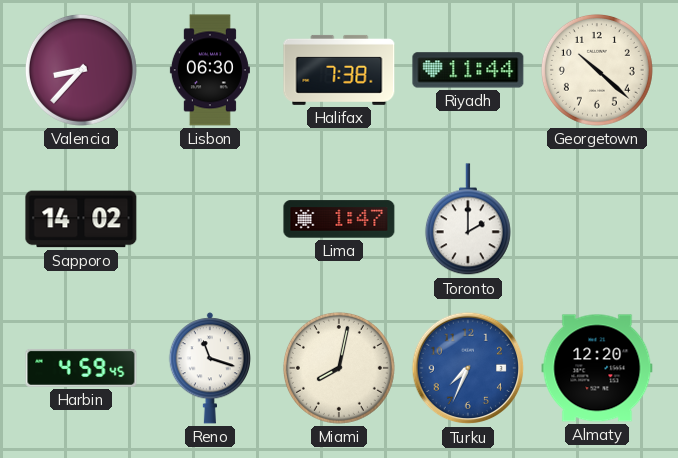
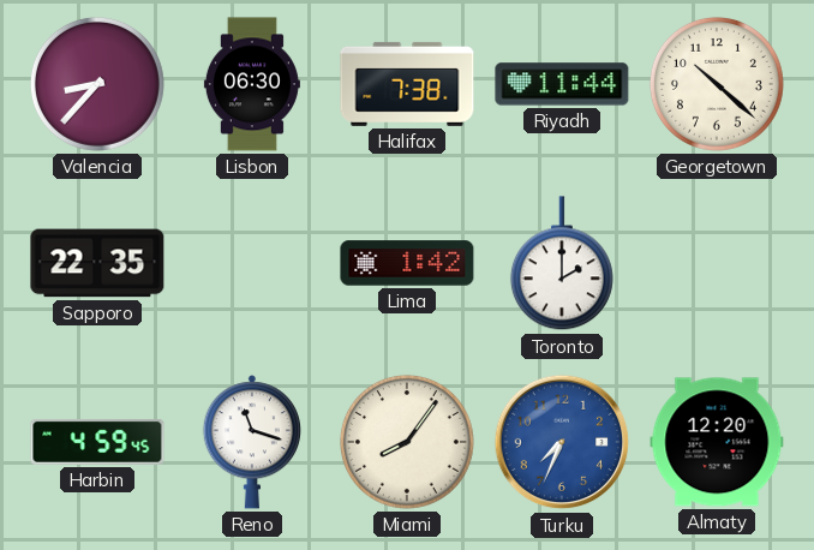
Sapporo: 14:02 -> 22:35
Lima: 1:47 -> 1:42
Miami: 8:02 -> 8:06
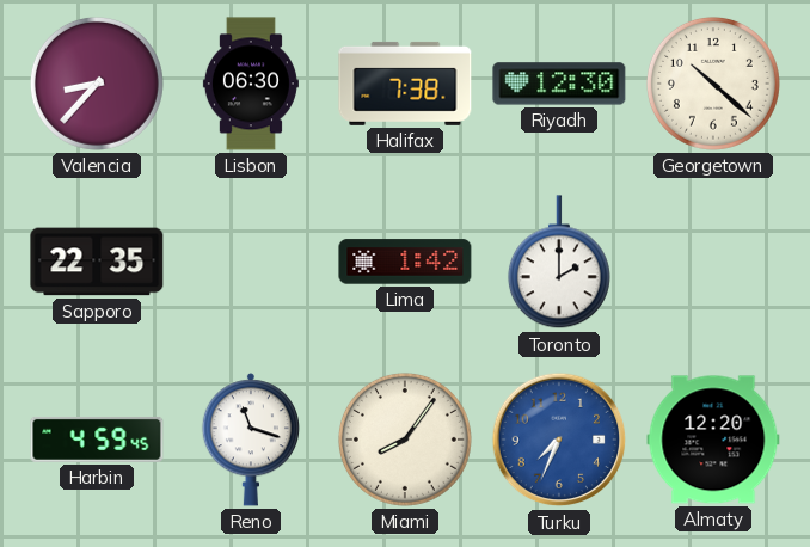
Riyadh: 11:44 -> 12:30
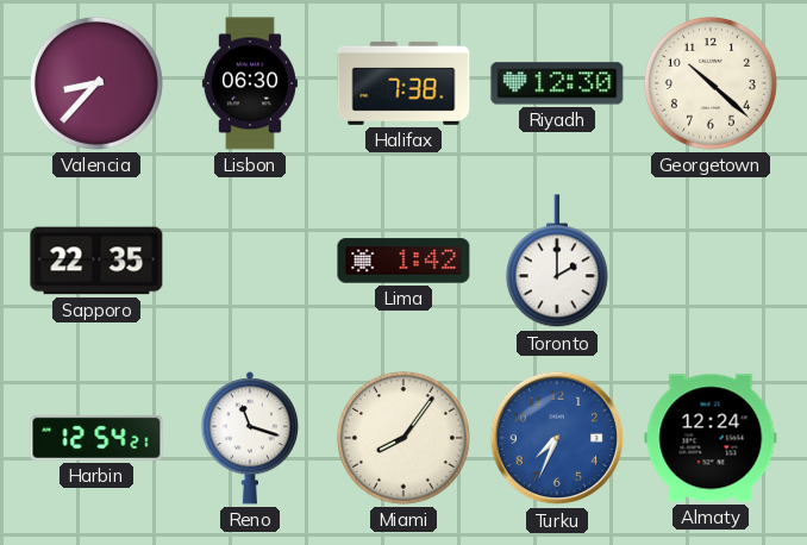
Harbin: 4:59 -> 12:54
Almaty: 12:20 -> 12:24
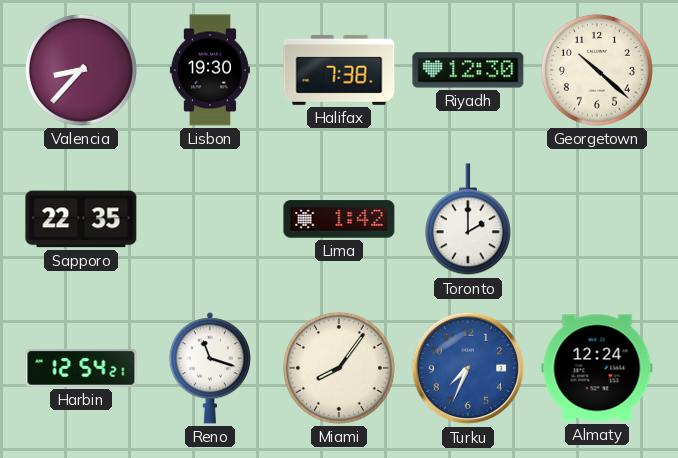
Lisbon: 06:30 -> 19:30
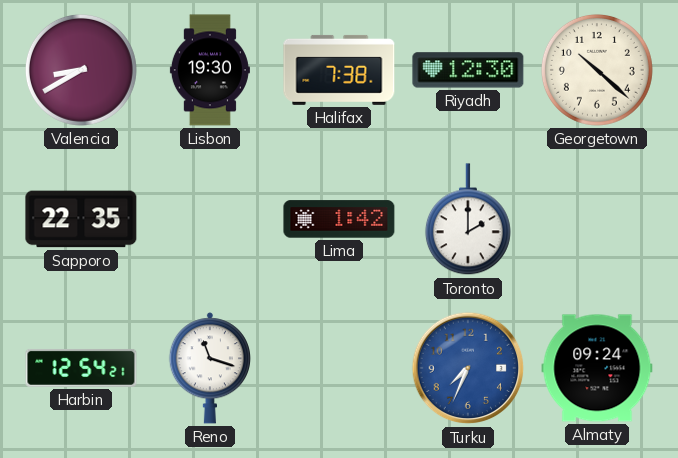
Valencia: 8:37 -> 8:40
Miami: 8:06 -> none
Almaty: 12:24 -> 09:24
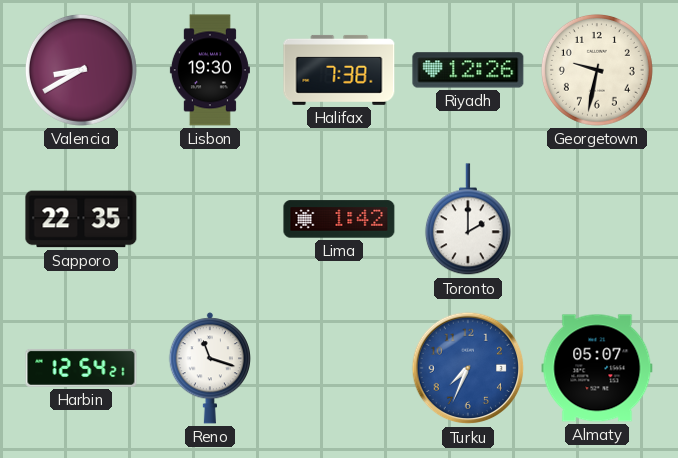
Riyadh: 12:30 -> 12:26
Georgetown: 10:22 -> 9:32
Almaty: 09:24 -> 05:07
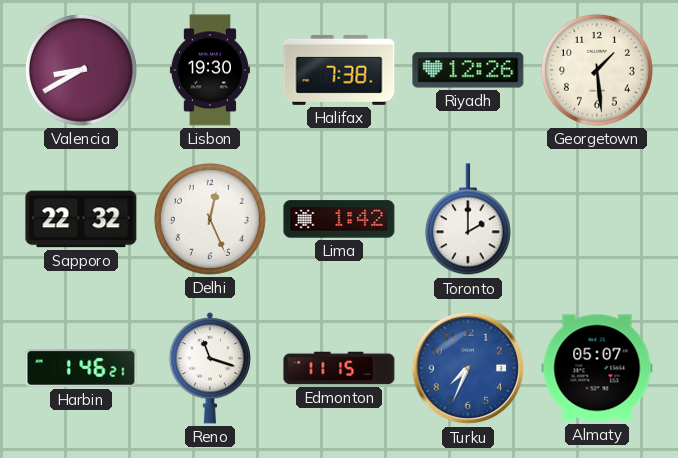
Georgetown: 9:32 -> 1:29
Sapporo: 22:35 -> 22:32
Delhi: none -> 12:26
Harbin: 12:54 -> 1:46
Edmonton: none -> 11:15
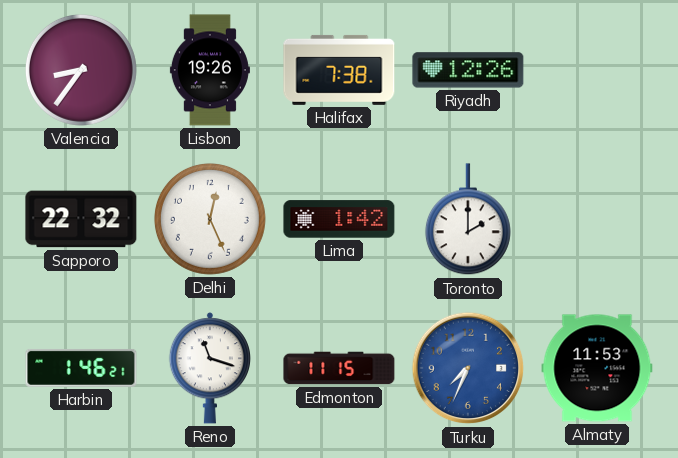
Valencia: 8:40 -> 8:36
Lisbon: 19:30 -> 19:26
Georgetown: 1:29 -> none
Almaty: 05:07 -> 11:53
